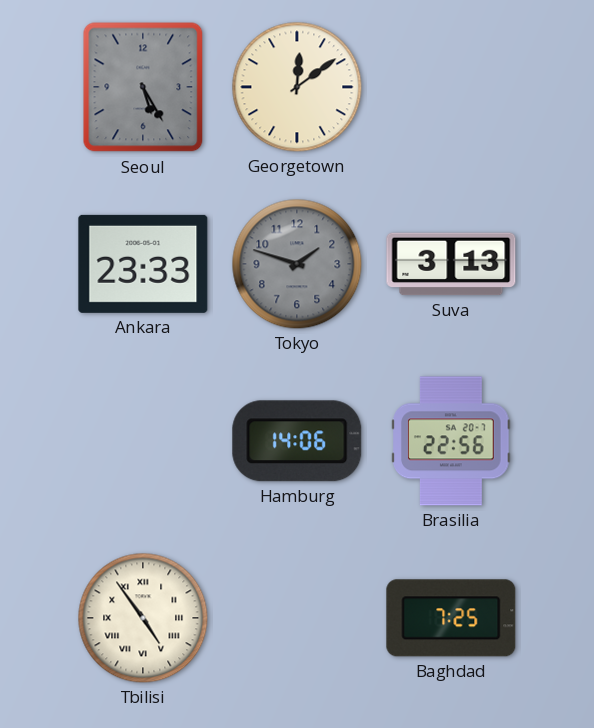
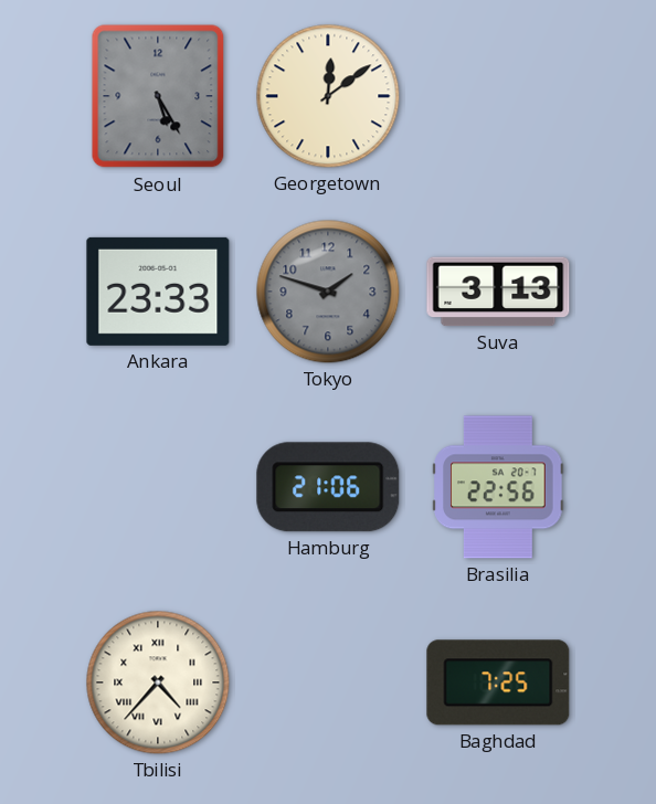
Hamburg: 14:06 -> 21:06
Tbilisi: 4:54 -> 4:37
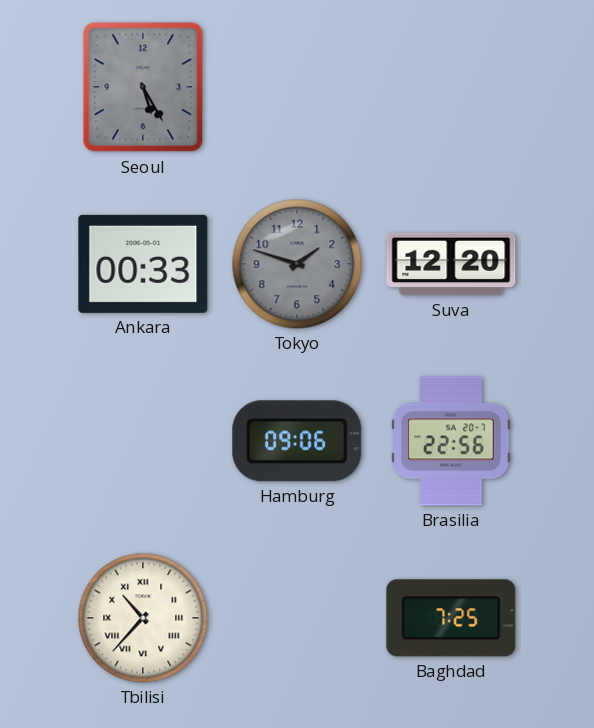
Georgetown: 12:09 -> none
Ankara: 23:33 -> 00:33
Suva: 3:13 -> 12:20
Hamburg: 21:06 -> 09:06
Tbilisi: 4:37 -> 10:37
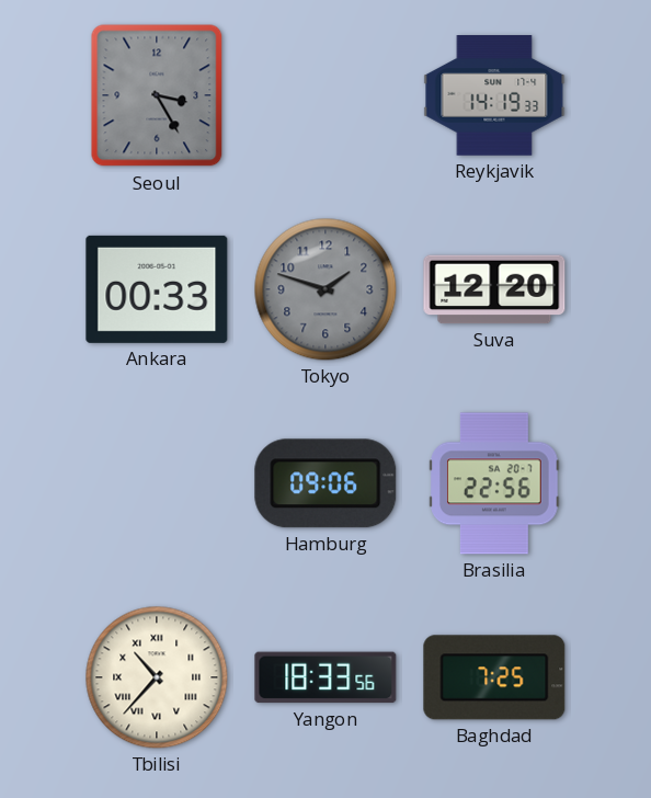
Seoul: 5:25 -> 3:25
Reykjavik: none -> 14:19
Yangon: none -> 18:33
